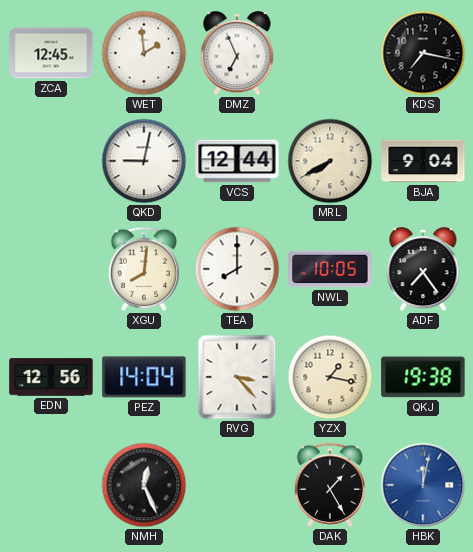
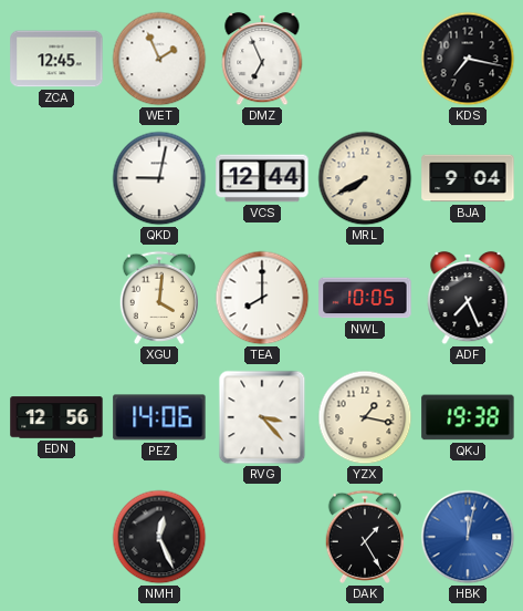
WET: 1:59 -> 1:56
XGU: 8:01 -> 4:01
ADF: 7:24 -> 7:26
PEZ: 14:04 -> 14:06
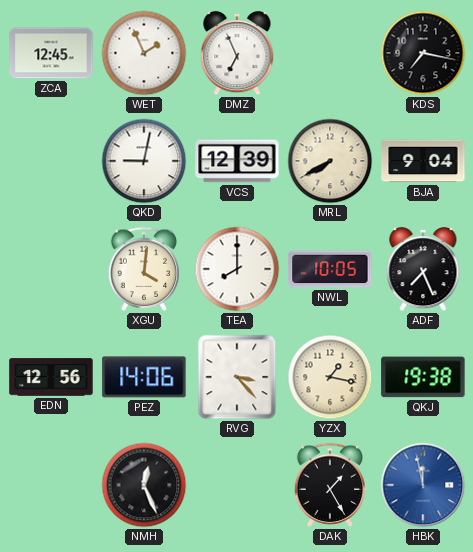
VCS: 12:44 -> 12:39
HBK: 12:02 -> 11:58
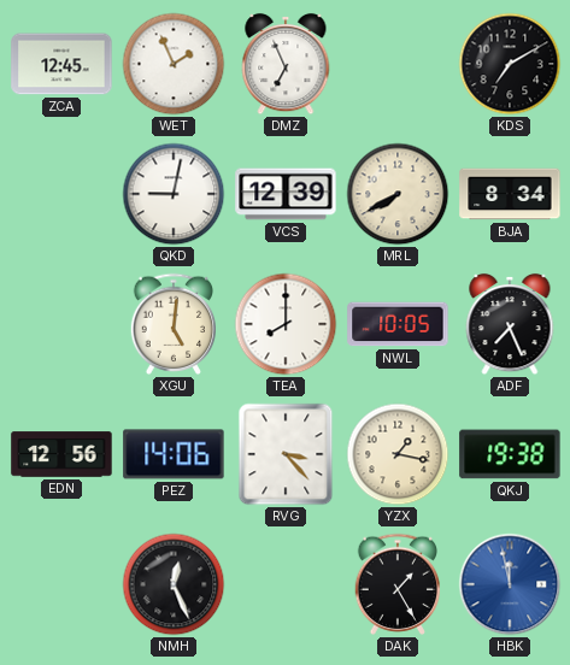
KDS: 7:17 -> 7:10
BJA: 9:04 -> 8:34
XGU: 4:01 -> 5:01
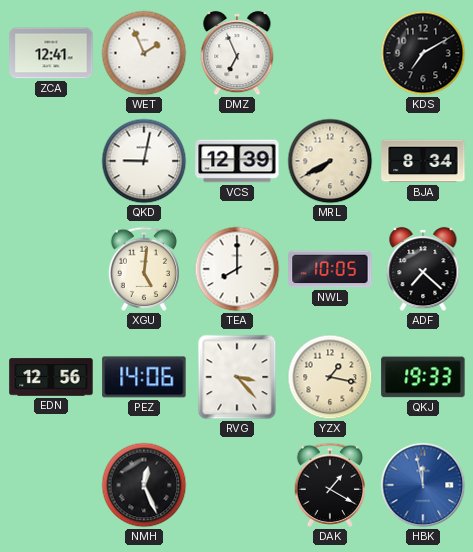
ZCA: 12:45 -> 12:41
ADF: 7:26 -> 7:22
QKJ: 19:38 -> 19:33
DAK: 1:25 -> 1:20
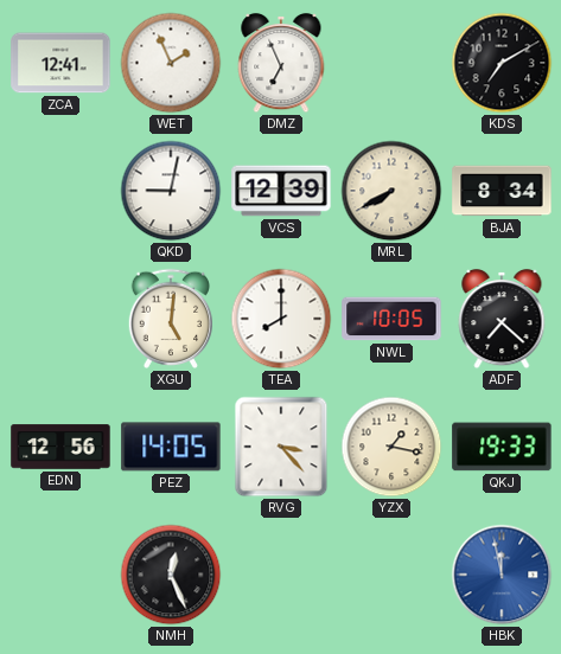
PEZ: 14:06 -> 14:05
DAK: 1:20 -> none
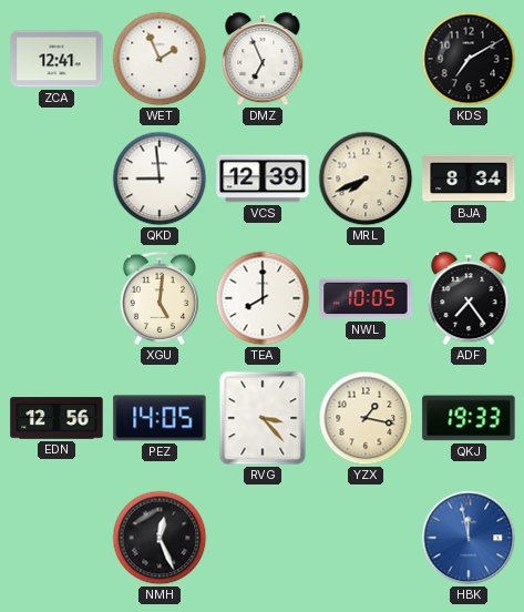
QKD: 9:02 -> 8:59
MRL: 7:40 -> 7:41
ADF: 7:22 -> 7:24
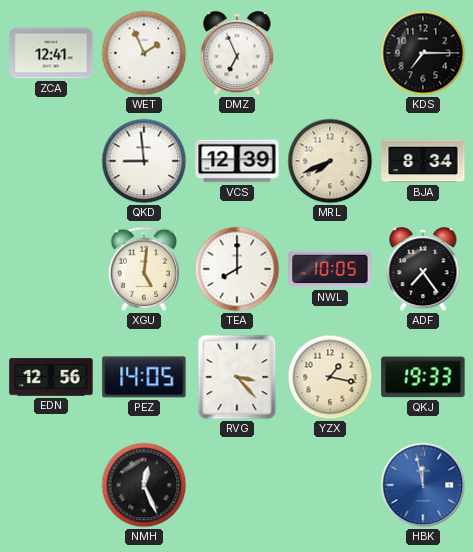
KDS: 7:10 -> 7:15
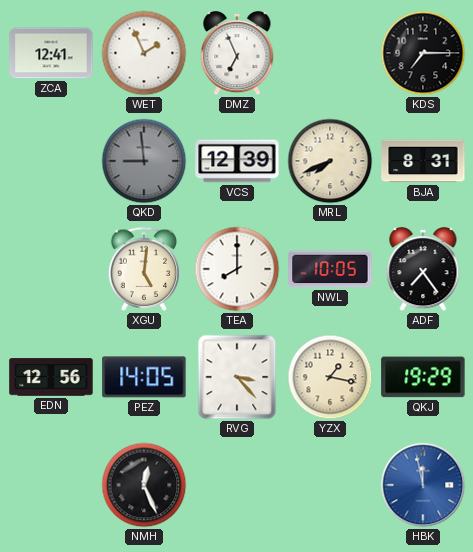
QKD dial: white -> grey
BJA: 8:34 -> 8:31
QKJ: 19:33 -> 19:29
